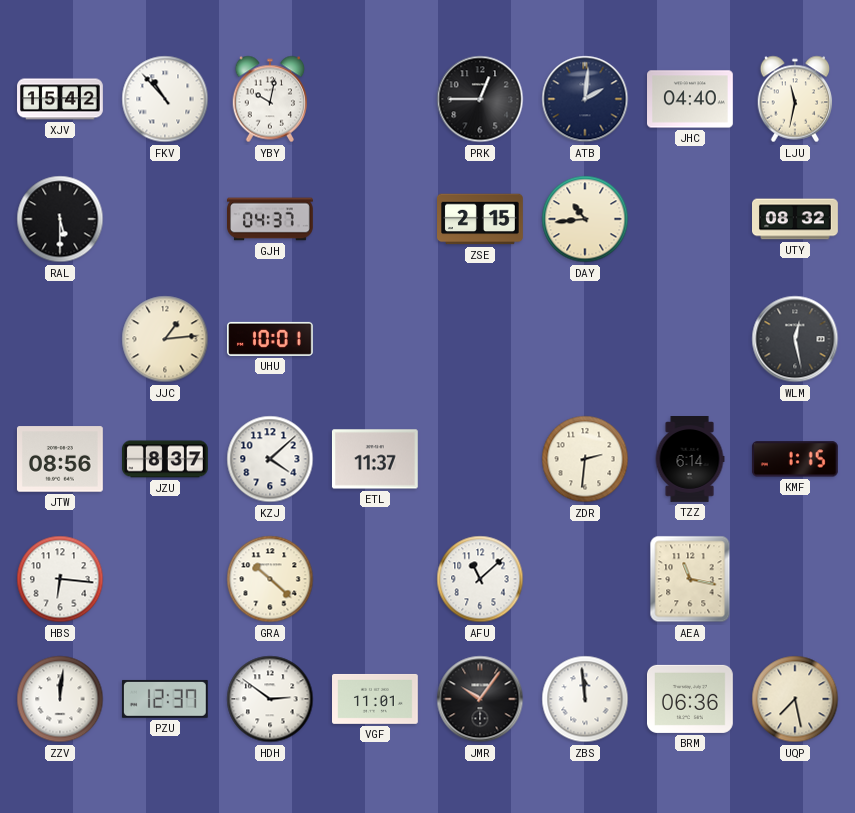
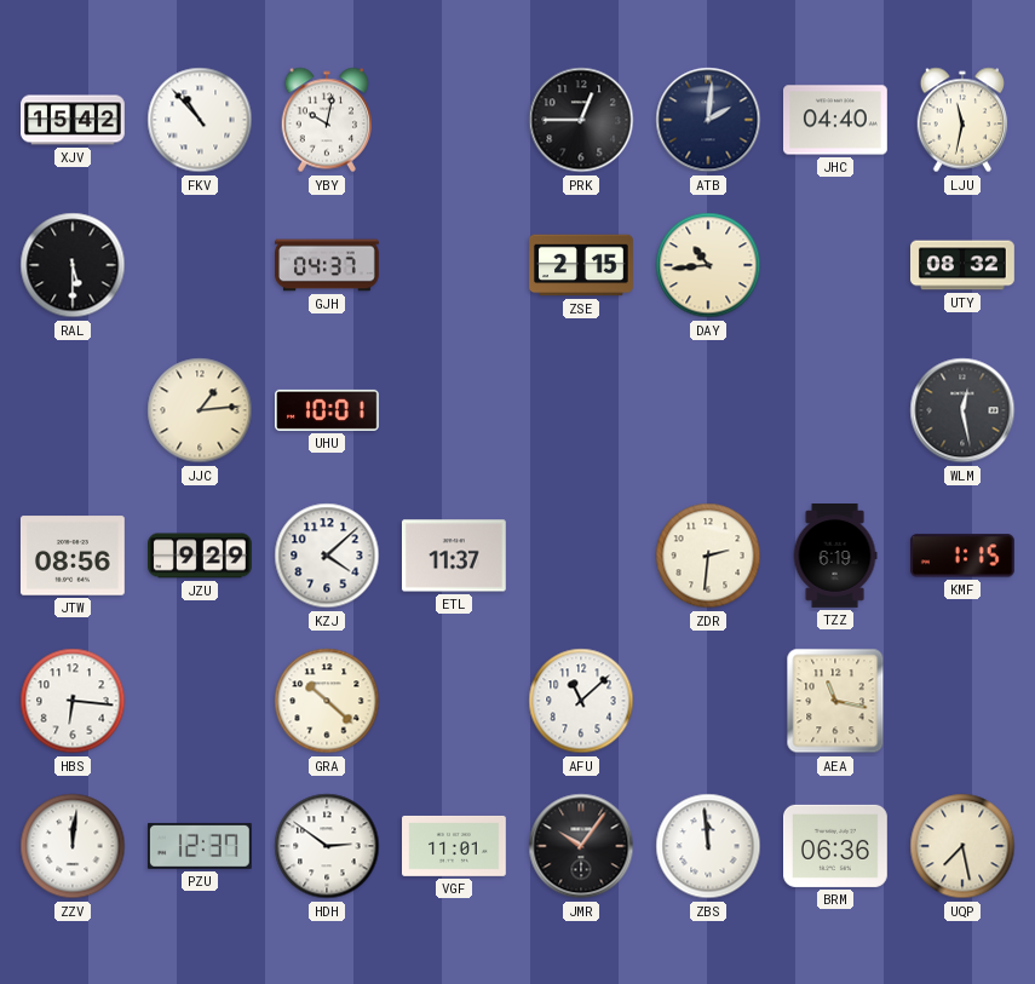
JZU: 8:37 -> 9:29
TZZ: 6:14 -> 6:19
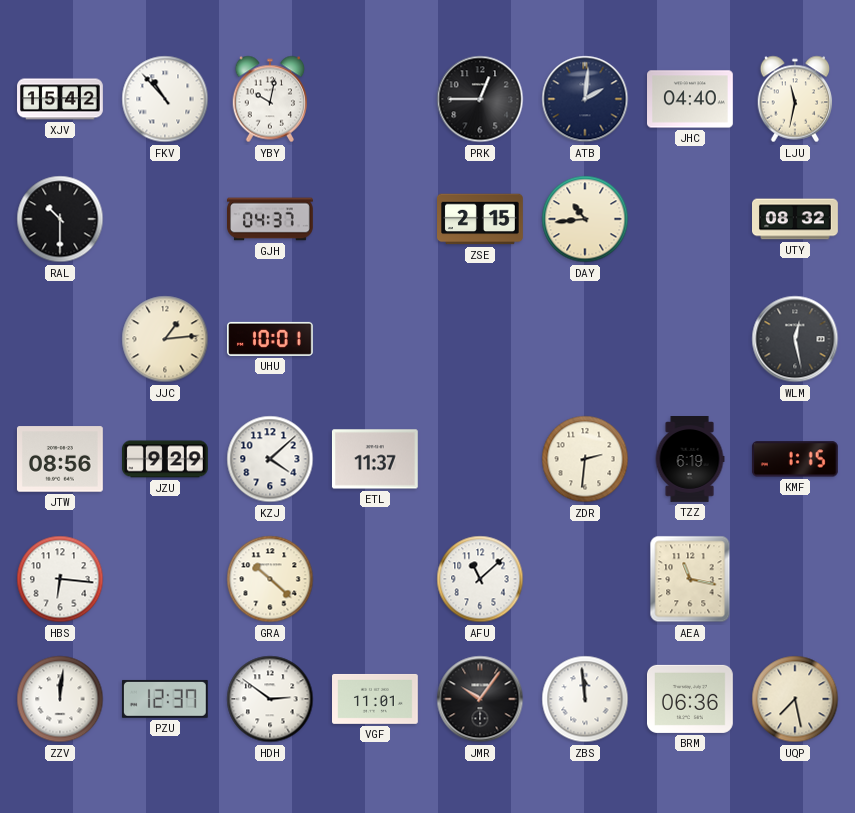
RAL: 5:30 -> 10:30
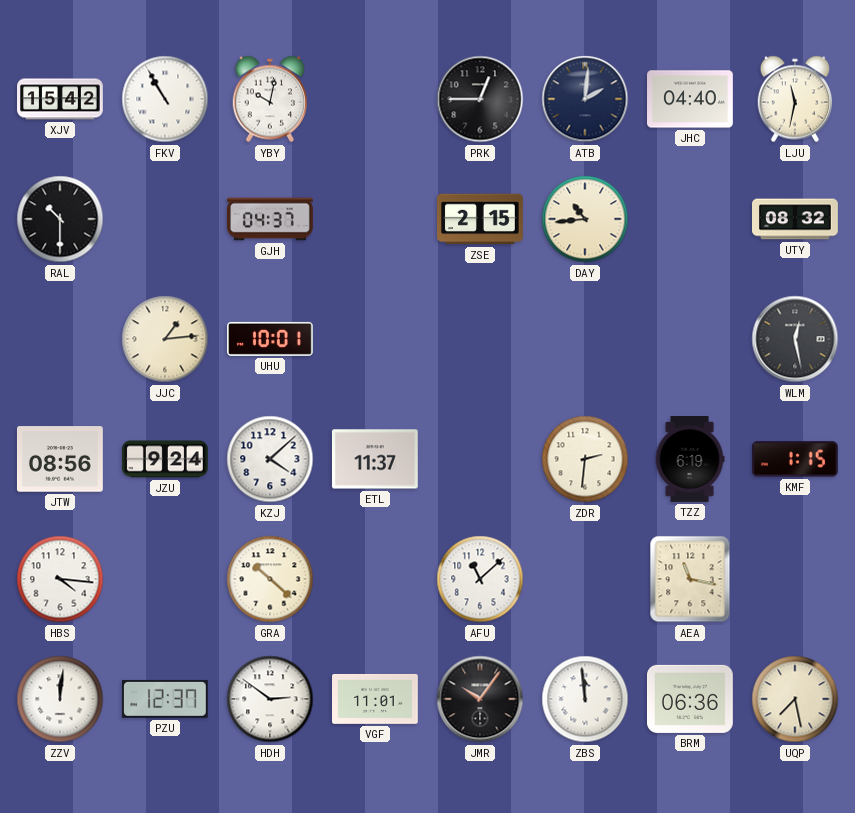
FKV: 10:53 -> 10:55
JZU: 9:29 -> 9:24
HBS: 6:16 -> 4:16
